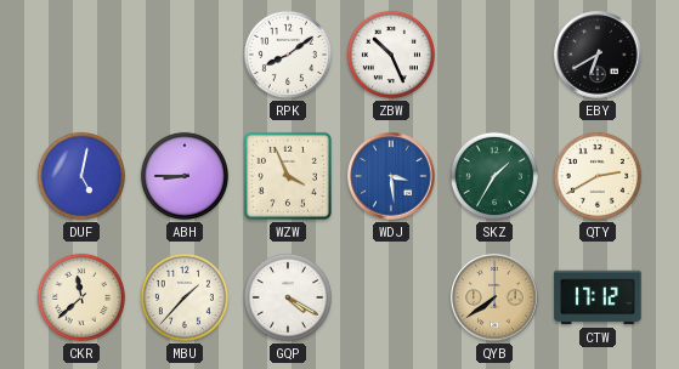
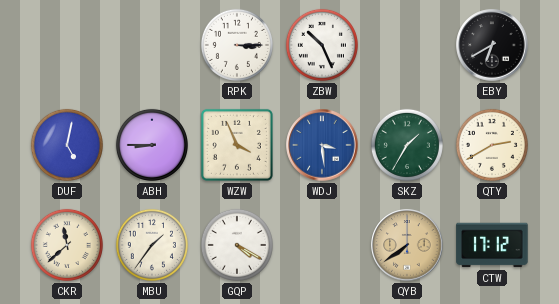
RPK: 8:09 -> 3:15
MBU: 1:37 -> 1:36
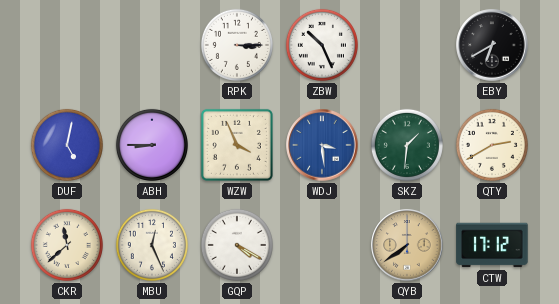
SKZ: 1:35 -> 1:31
MBU: 1:36 -> 12:26
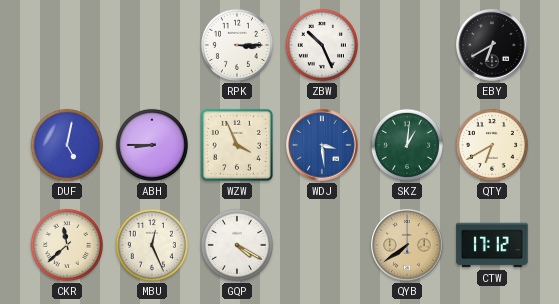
SKZ: 1:31 -> 1:01
QTY: 2:40 -> 6:40
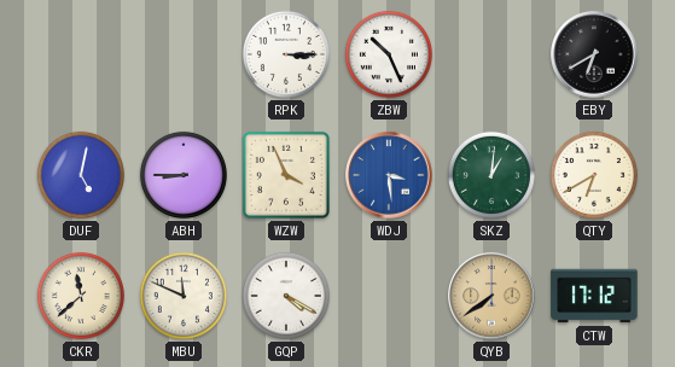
MBU: 12:26 -> 11:49
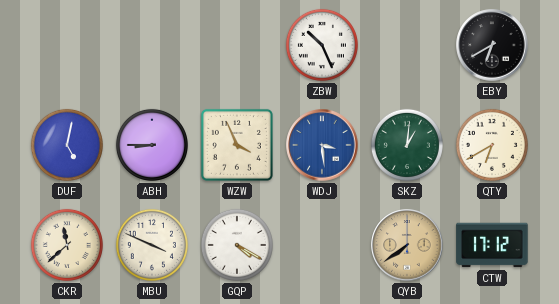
RPK: 3:15 -> none
MBU: 11:49 -> 3:49
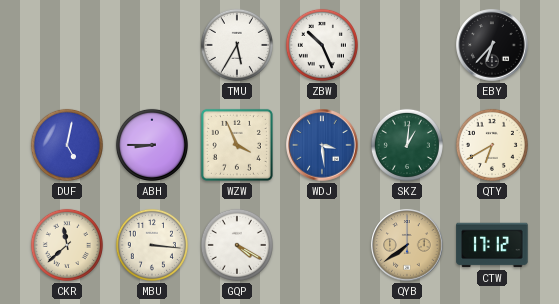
TMU: none -> 5:35
EBY: 6:40 -> 6:37
MBU: 3:49 -> 3:16
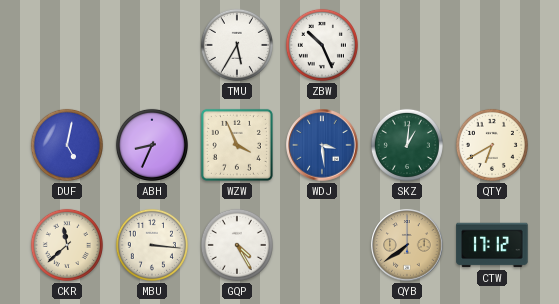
EBY: 6:37 -> none
ABH: 8:45 -> 8:34
GQP: 4:20 -> 4:25
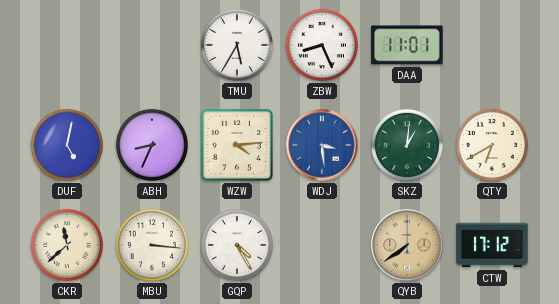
ZBW: 10:26 -> 8:26
DAA: none -> 11:01
WZW: 3:56 -> 4:14
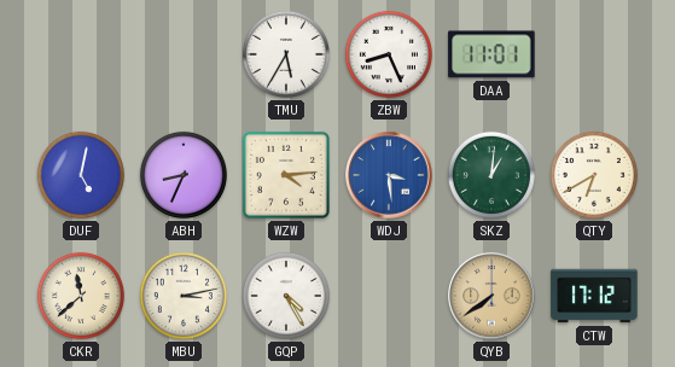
MBU: 3:16 -> 3:13
